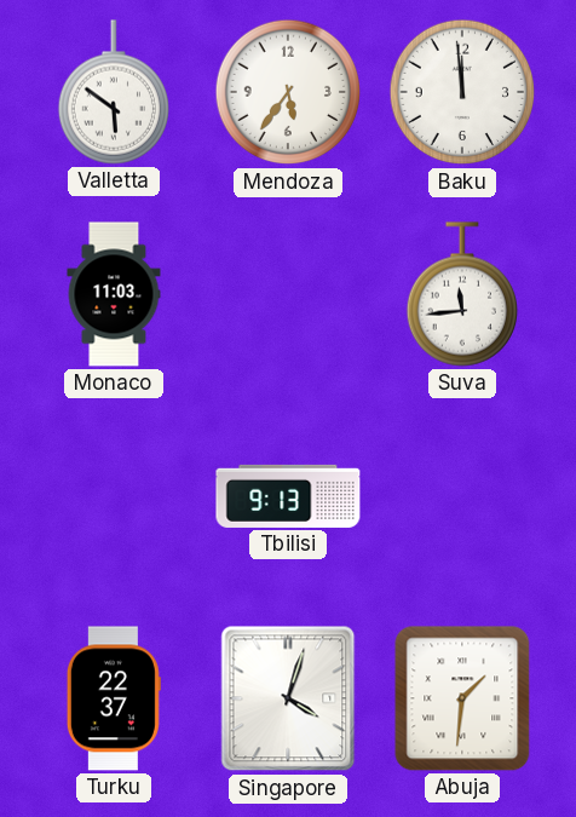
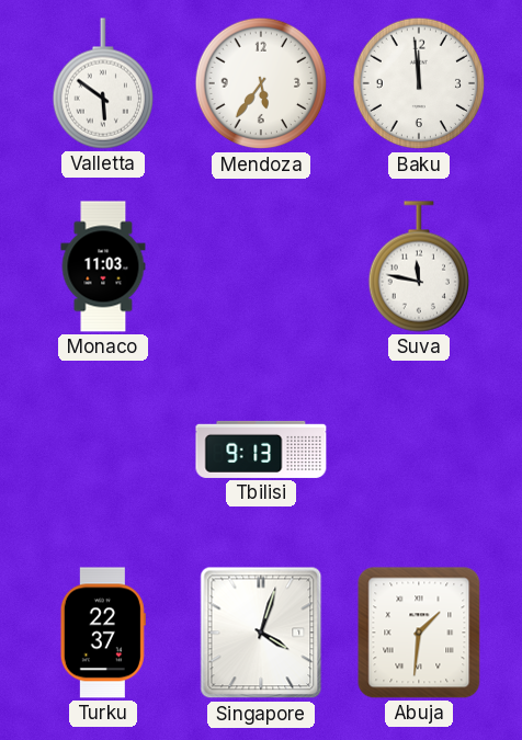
Suva: 11:44 -> 11:47
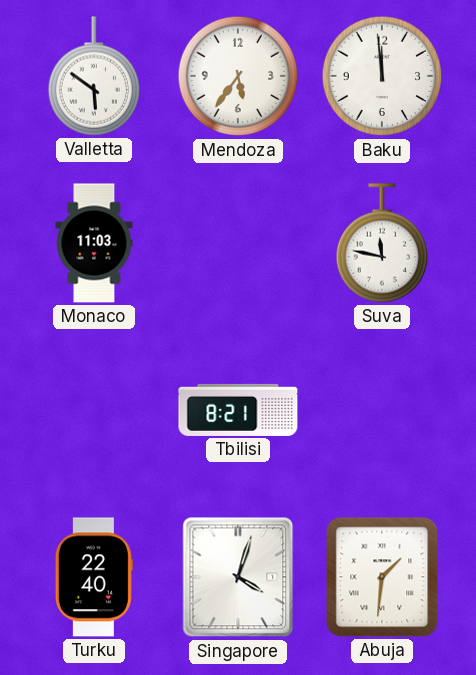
Tbilisi: 9:13 -> 8:21
Turku: 22:37 -> 22:40
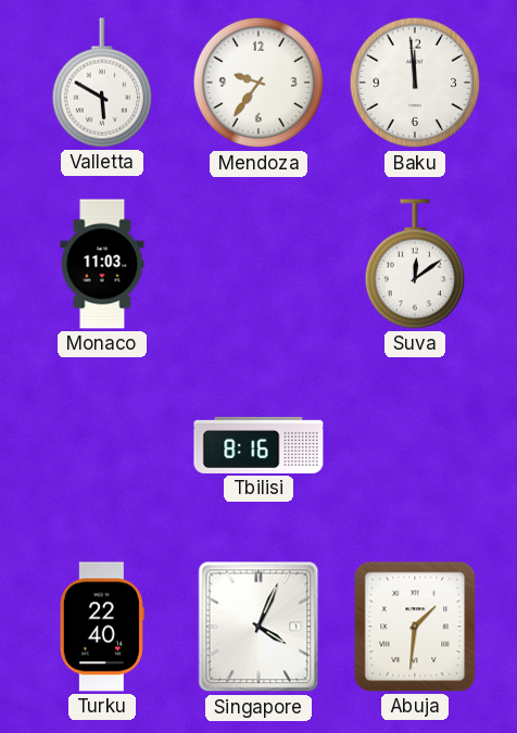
Valletta: 5:51 -> 5:50
Mendoza: 5:36 -> 9:36
Suva: 11:47 -> 12:09
Tbilisi: 8:21 -> 8:16
Singapore: 4:03 -> 4:04
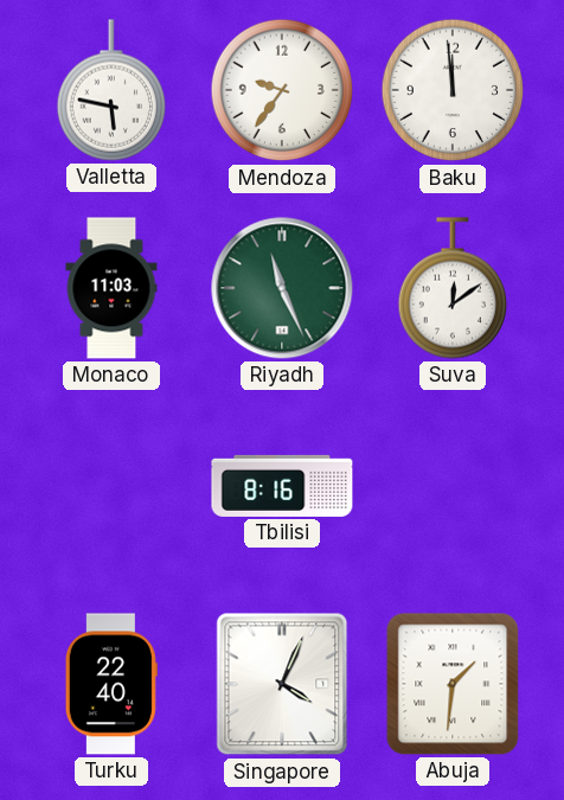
Valletta: 5:50 -> 5:47
Riyadh: none -> 11:26
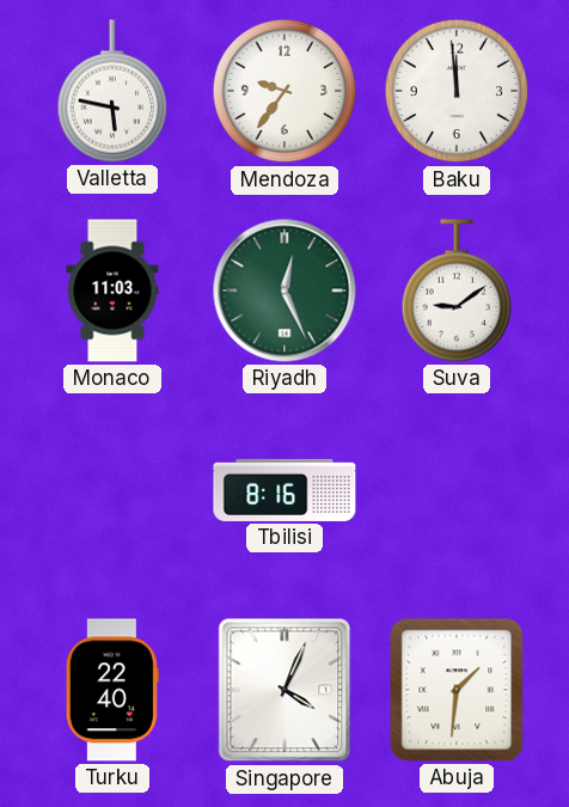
Riyadh: 11:26 -> 12:26
Suva: 12:09 -> 9:09
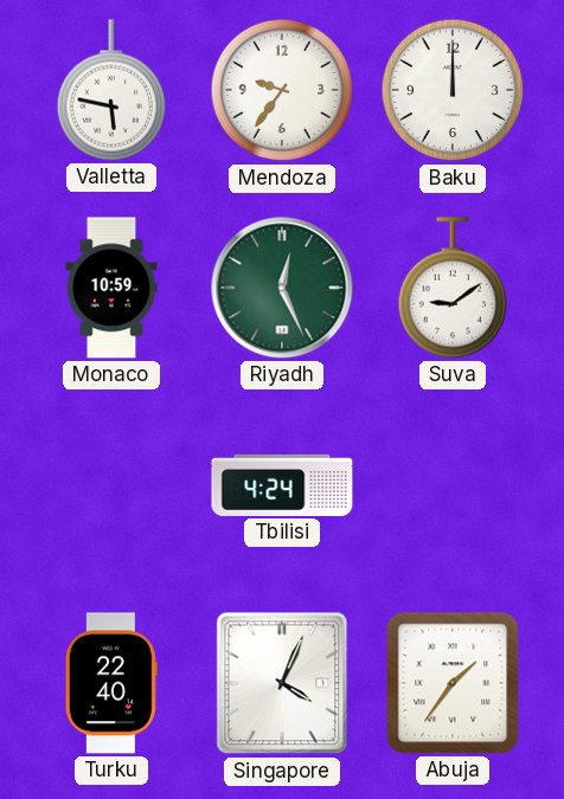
Baku: 11:59 -> 12:00
Monaco: 11:03 -> 10:59
Tbilisi: 8:16 -> 4:24
Abuja: 1:31 -> 1:36
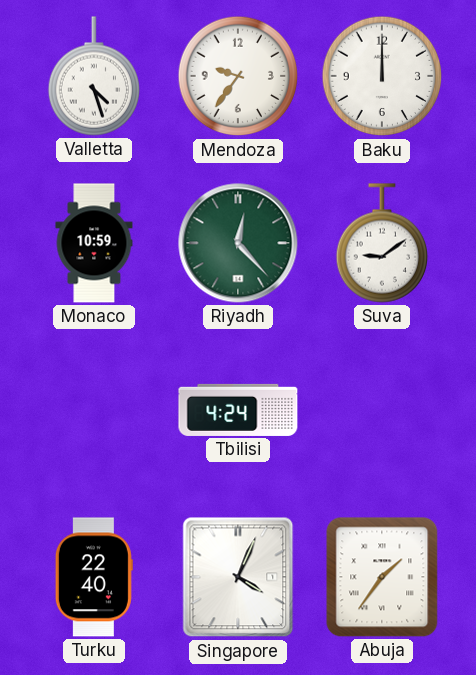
Valletta: 5:47 -> 4:27
Riyadh: 12:26 -> 12:23
